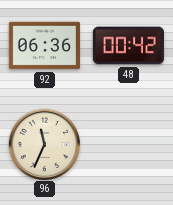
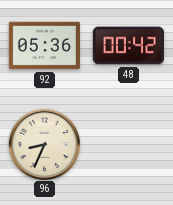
92: 06:36 -> 05:36
96: 11:34 -> 8:34
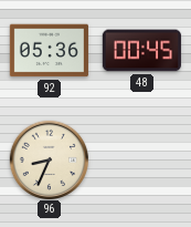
48: 00:42 -> 00:45
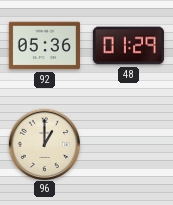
48: 00:45 -> 01:29
96: 8:34 -> 1:00
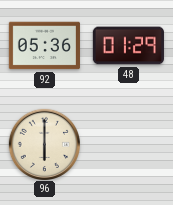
96: 1:00 -> 6:00
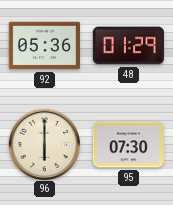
95: none -> 07:30
